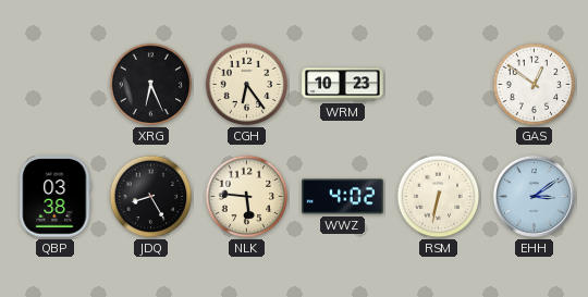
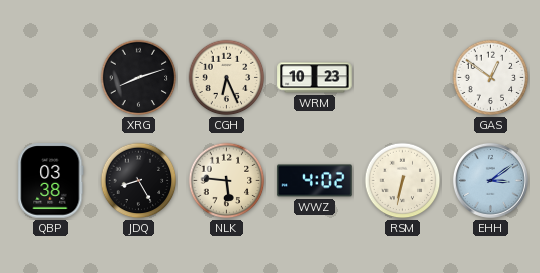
XRG: 6:26 -> 8:12
CGH: 6:24 -> 6:26
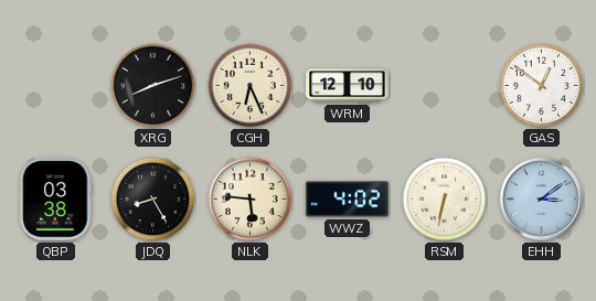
WRM: 10:23 -> 12:10
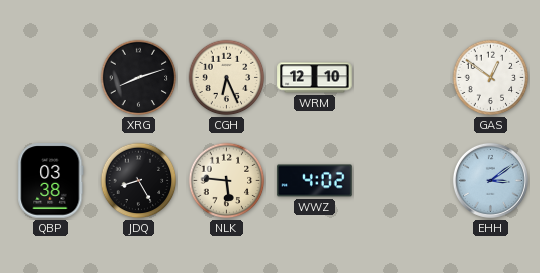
RSM: 6:32 -> none
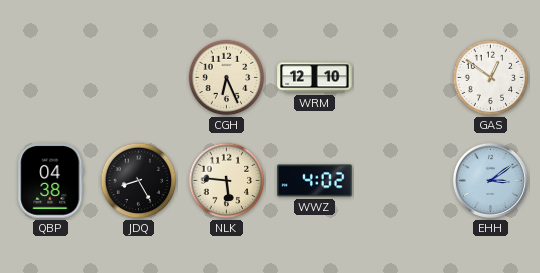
XRG: 8:12 -> none
QBP: 03:38 -> 04:38
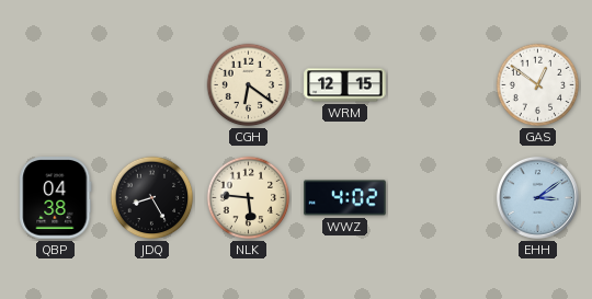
CGH: 6:26 -> 6:21
WRM: 12:10 -> 12:15
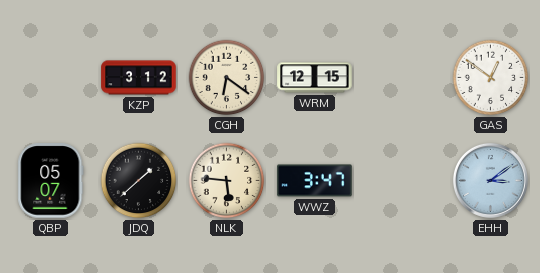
KZP: none -> 3:12
QBP: 04:38 -> 05:07
JDQ: 8:25 -> 1:38
WWZ: 4:02 -> 3:47
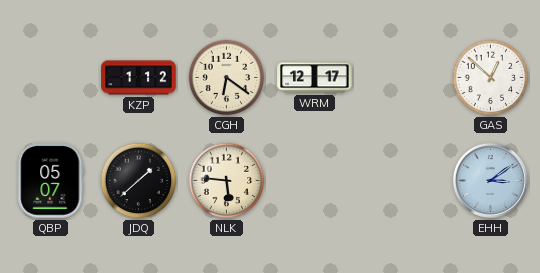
KZP: 3:12 -> 1:12
WRM: 12:15 -> 12:17
GAS: 12:51 -> 12:52
WWZ: 3:47 -> none
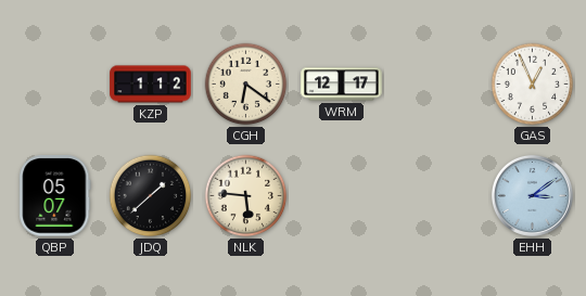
GAS: 12:52 -> 12:56
